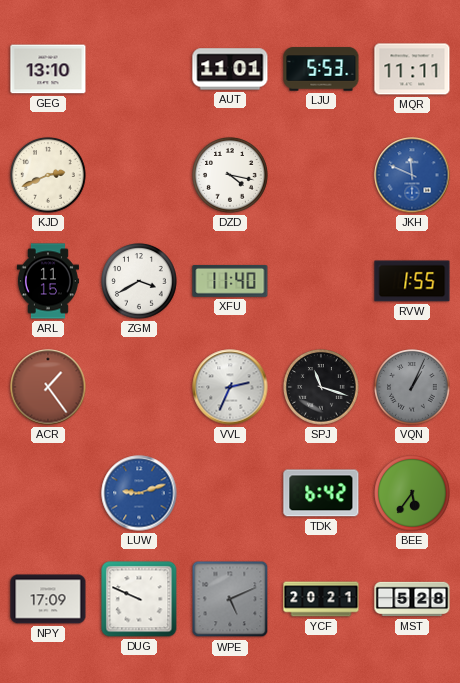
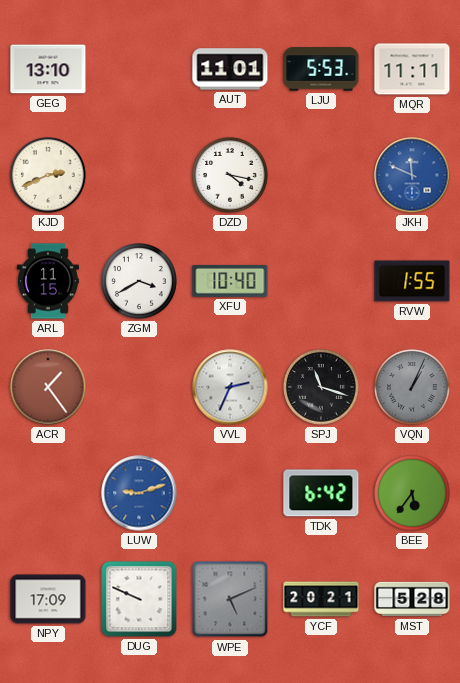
XFU: 11:40 -> 10:40
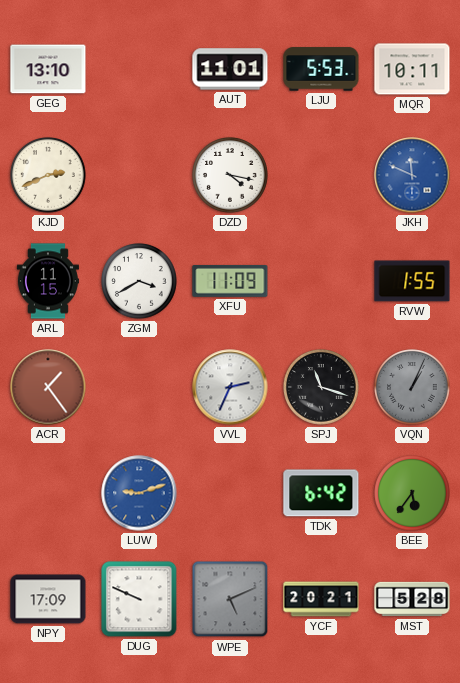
MQR: 11:11 -> 10:11
XFU: 10:40 -> 11:09
